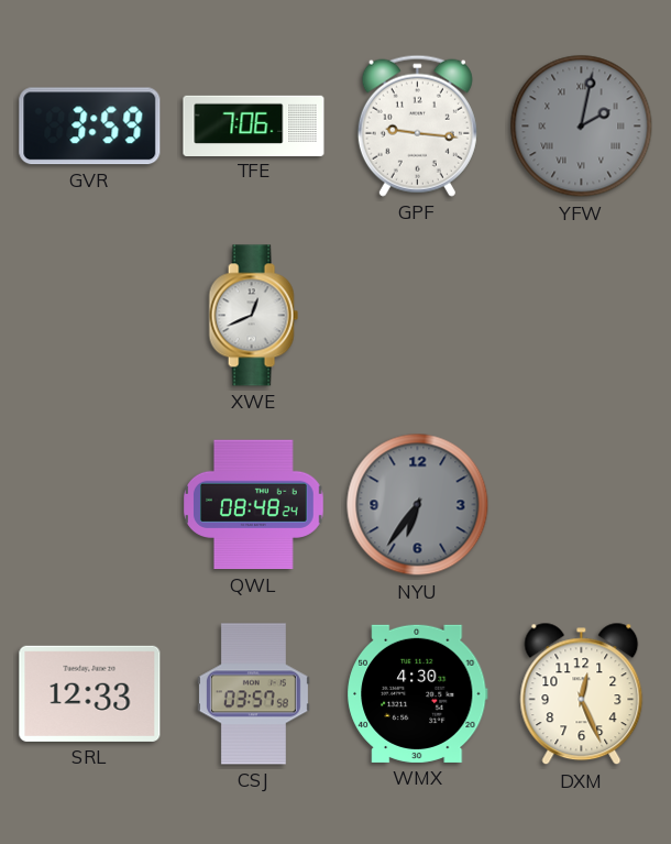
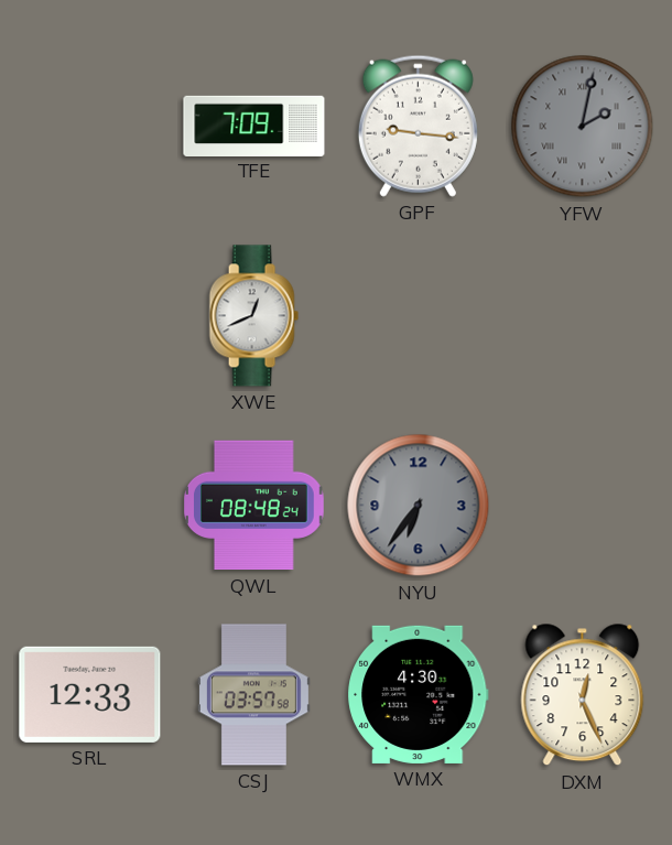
GVR: 3:59 -> none
TFE: 7:06 -> 7:09
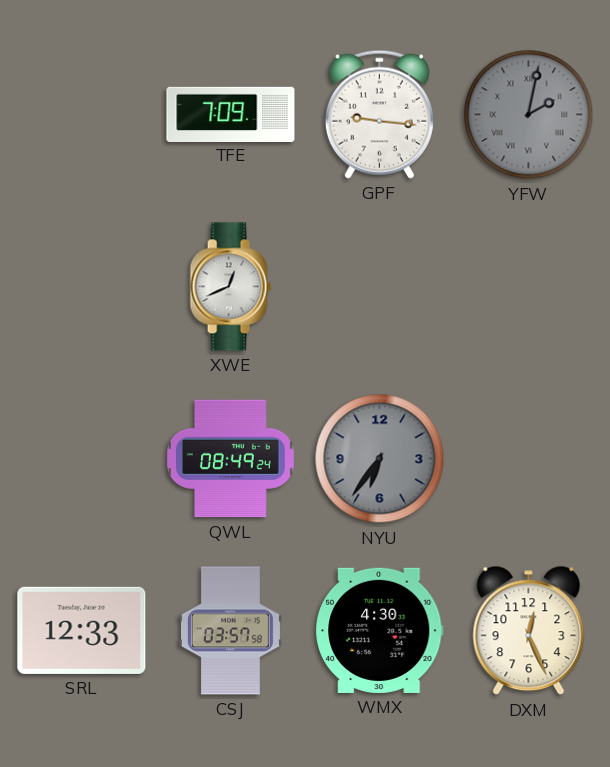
QWL: 08:48 -> 08:49
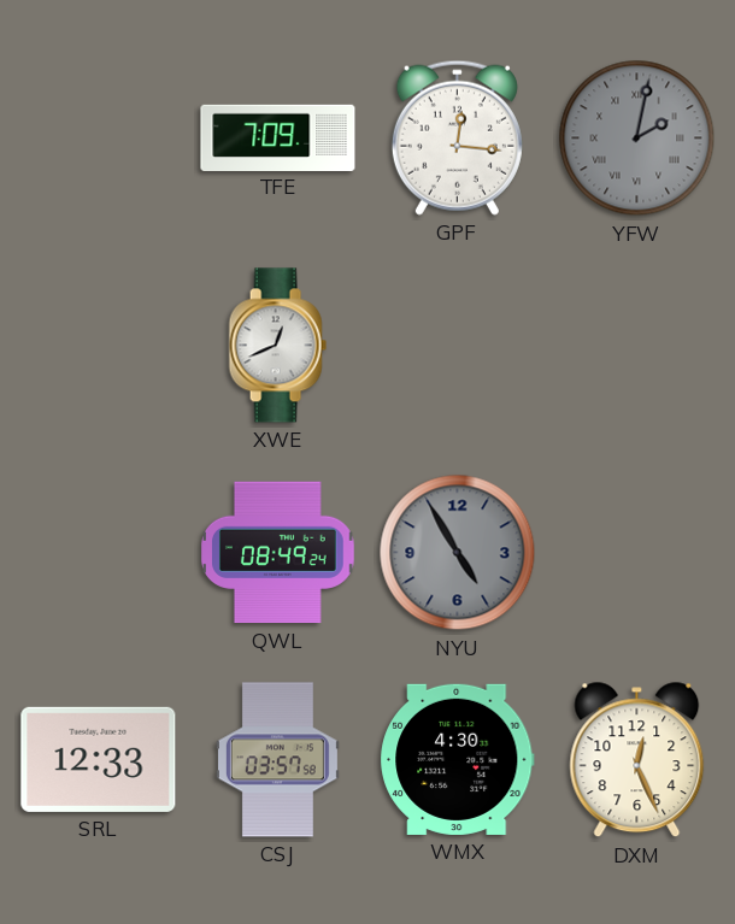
GPF: 9:16 -> 12:16
NYU: 6:36 -> 4:55
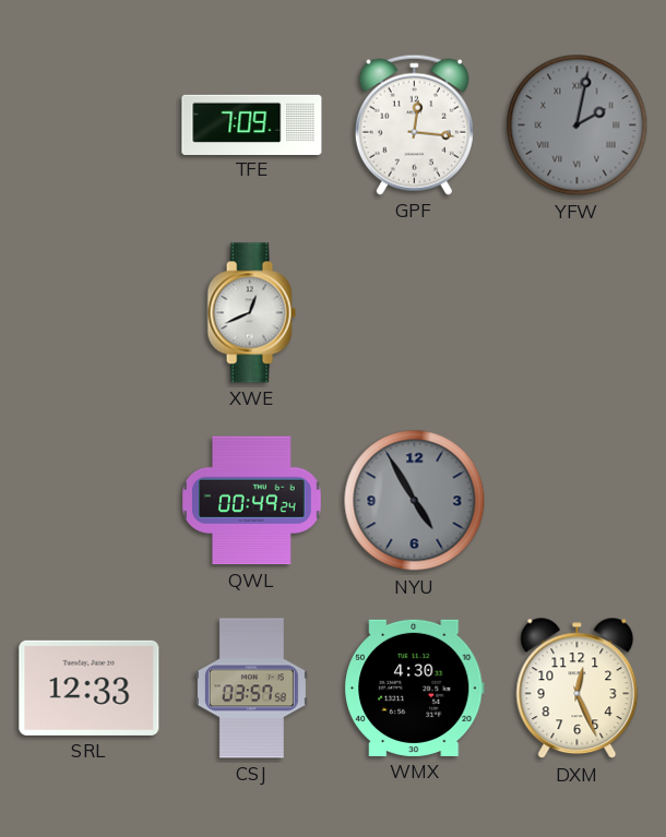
QWL: 08:49 -> 00:49
